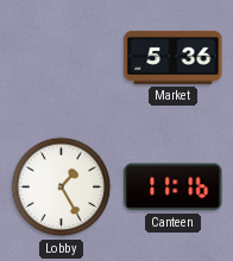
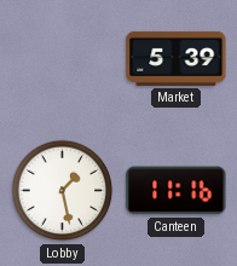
Market: 5:36 -> 5:39
Lobby: 1:25 -> 1:28
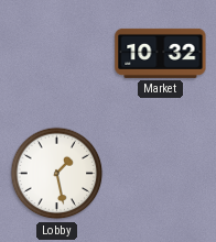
Market: 5:39 -> 10:32
Canteen: 11:16 -> none
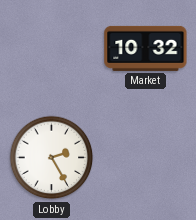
Lobby: 1:28 -> 2:25
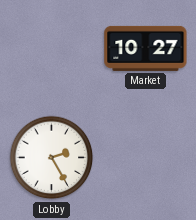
Market: 10:32 -> 10:27
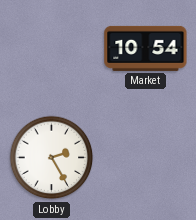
Market: 10:27 -> 10:54
